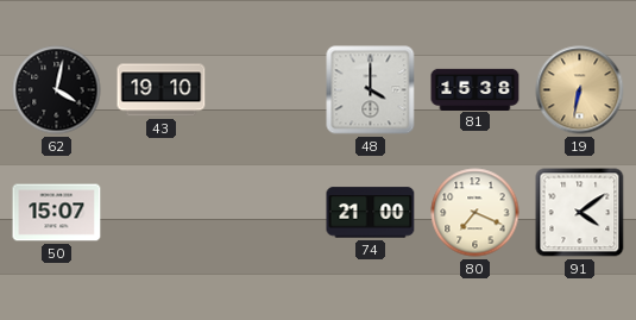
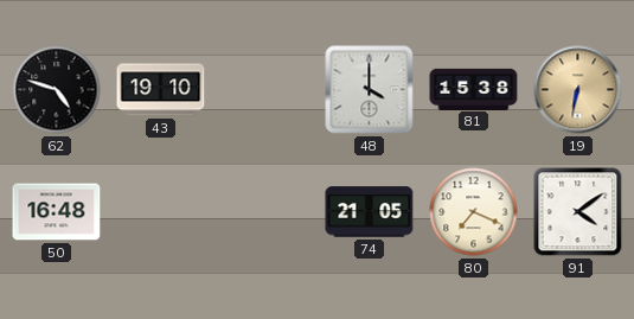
62: 4:02 -> 4:48
50: 15:07 -> 16:48
74: 21:00 -> 21:05
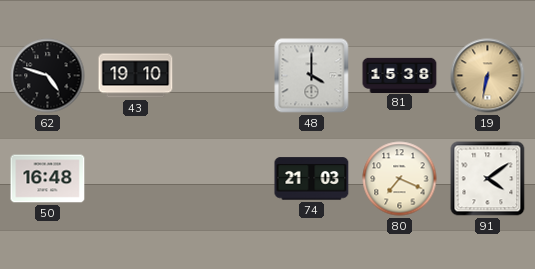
74: 21:05 -> 21:03
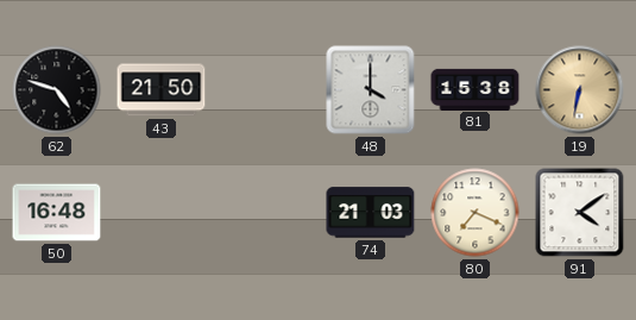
43: 19:10 -> 21:50
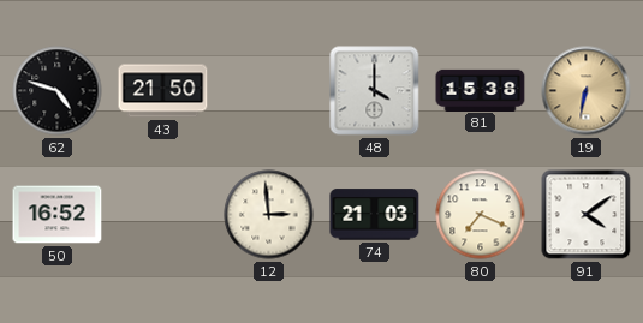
50: 16:48 -> 16:52
12: none -> 2:59
